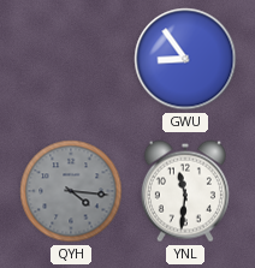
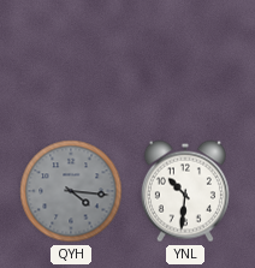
GWU: 8:54 -> none
YNL: 11:31 -> 10:31
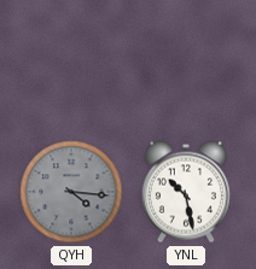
YNL: 10:31 -> 10:28
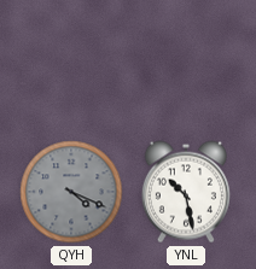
QYH: 4:16 -> 4:19
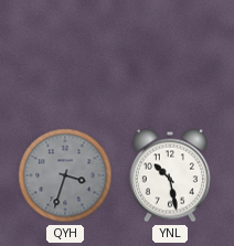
QYH: 4:19 -> 3:33
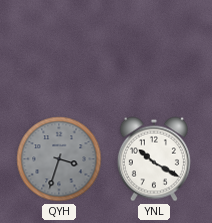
YNL: 10:28 -> 10:20
